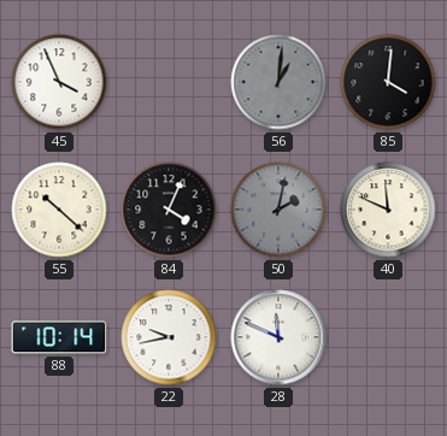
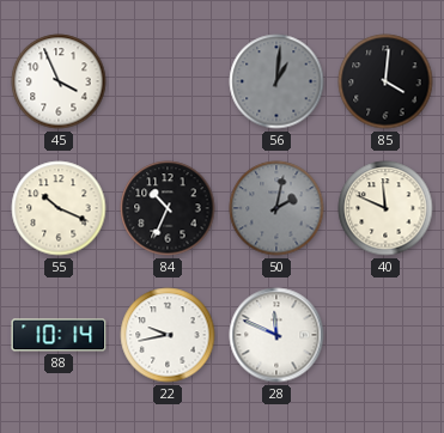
55: 10:22 -> 10:19
84: 4:04 -> 10:34
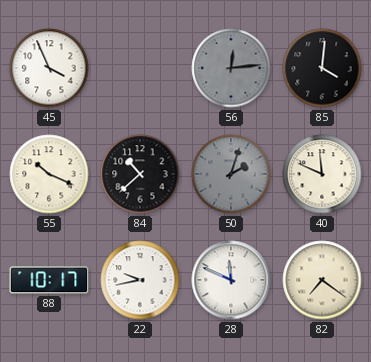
56: 1:01 -> 12:14
84: 10:34 -> 10:38
50: 2:02 -> 2:03
88: 10:14 -> 10:17
82: none -> 7:21
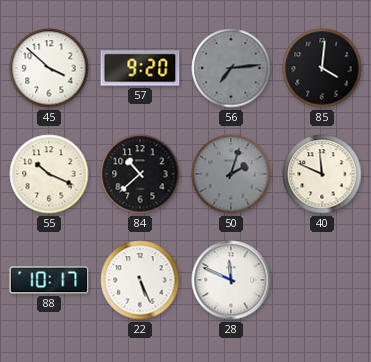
45: 3:56 -> 3:52
57: none -> 9:20
56: 12:14 -> 7:14
22: 9:43 -> 5:26
82: 7:21 -> none
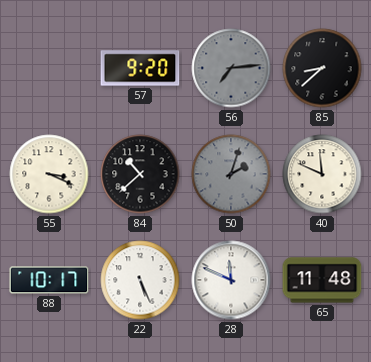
45: 3:52 -> none
85: 4:01 -> 8:38
55: 10:19 -> 3:19
65: none -> 11:48
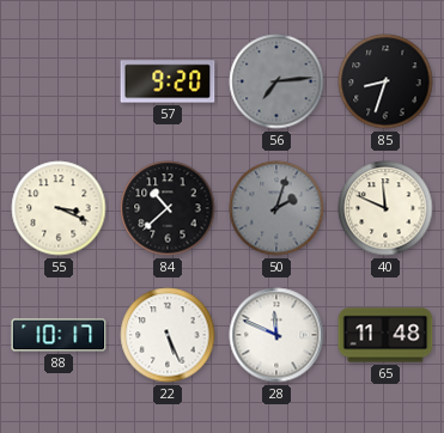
85: 8:38 -> 8:33
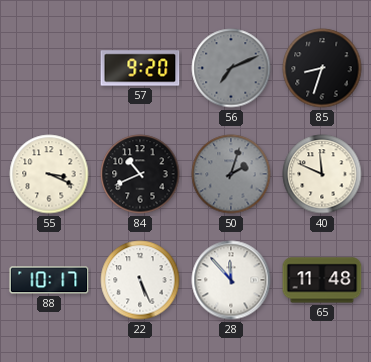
56: 7:14 -> 7:11
84: 10:38 -> 10:41
28: 11:49 -> 11:53
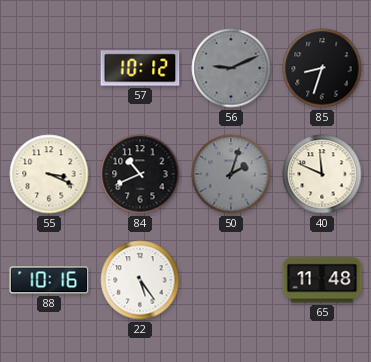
57: 9:20 -> 10:12
56: 7:11 -> 9:11
88: 10:17 -> 10:16
22: 5:26 -> 5:24
28: 11:53 -> none
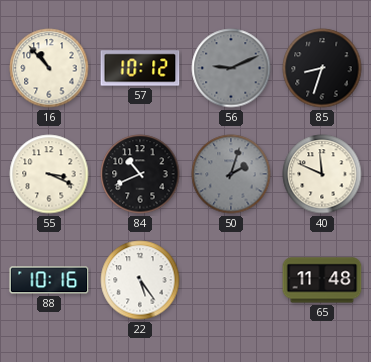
16: none -> 10:53
